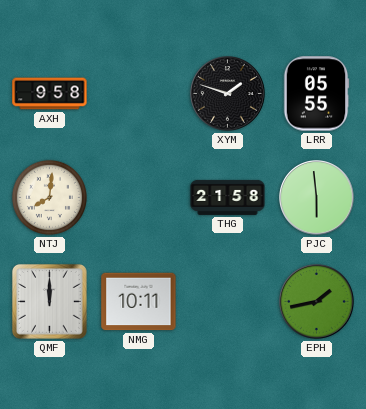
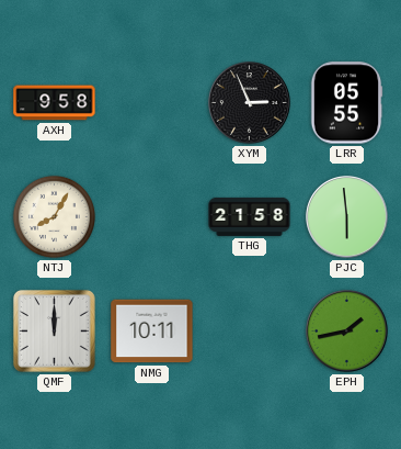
XYM: 1:48 -> 2:56
NTJ: 8:01 -> 8:05
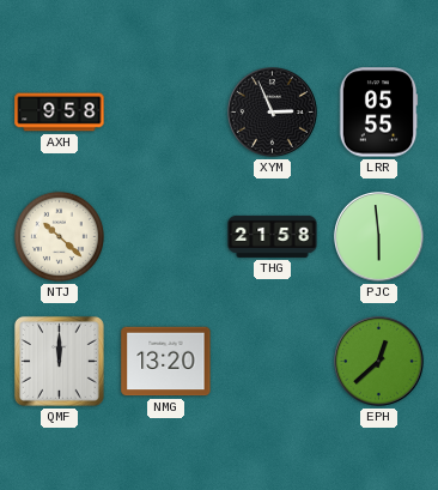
NTJ: 8:05 -> 10:22
NMG: 10:11 -> 13:20
EPH: 1:43 -> 12:38
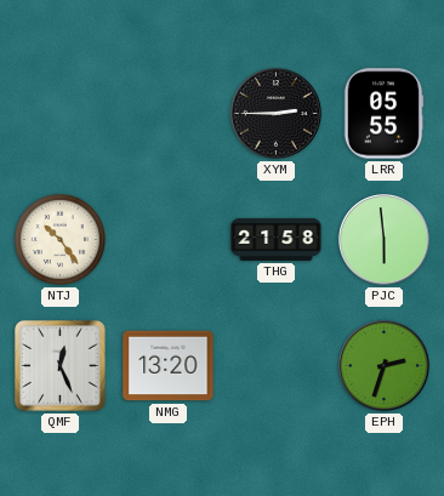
AXH: 9:58 -> none
XYM: 2:56 -> 2:45
NTJ: 10:22 -> 10:24
QMF: 12:00 -> 12:26
EPH: 12:38 -> 2:33
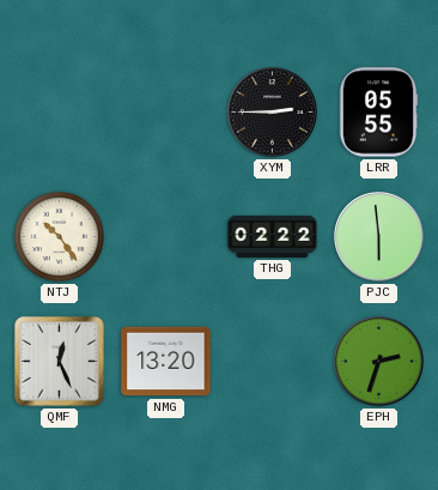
THG: 21:58 -> 02:22
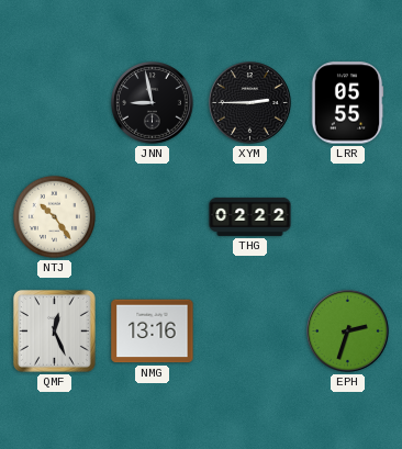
JNN: none -> 8:58
PJC: 5:59 -> none
NMG: 13:20 -> 13:16
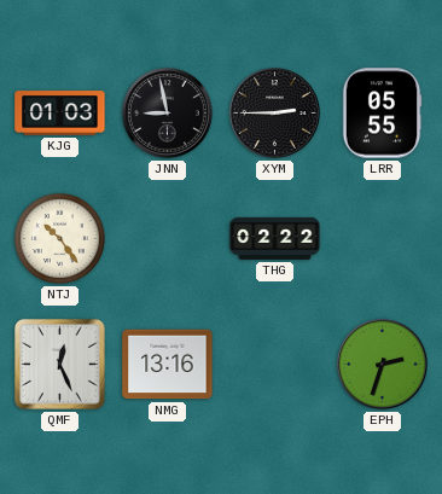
KJG: none -> 01:03
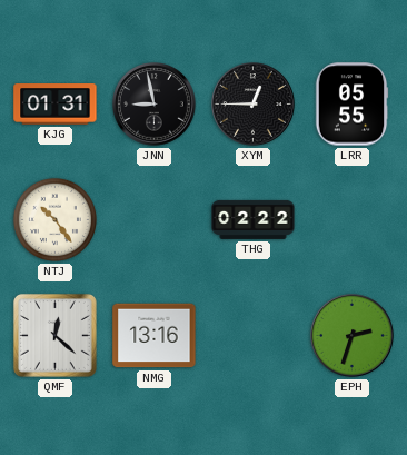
KJG: 01:03 -> 01:31
XYM: 2:45 -> 12:45
QMF: 12:26 -> 12:22
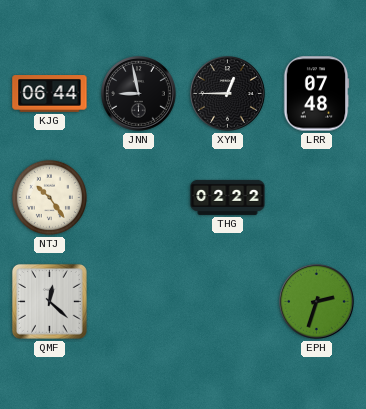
KJG: 01:31 -> 06:44
LRR: 05:55 -> 07:48
NMG: 13:16 -> none
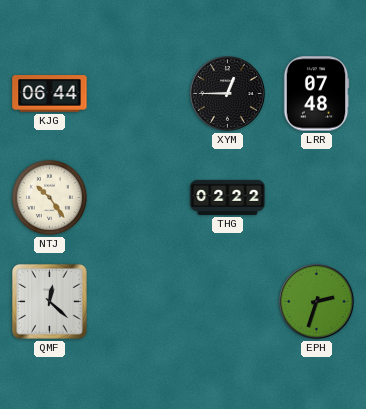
JNN: 8:58 -> none
